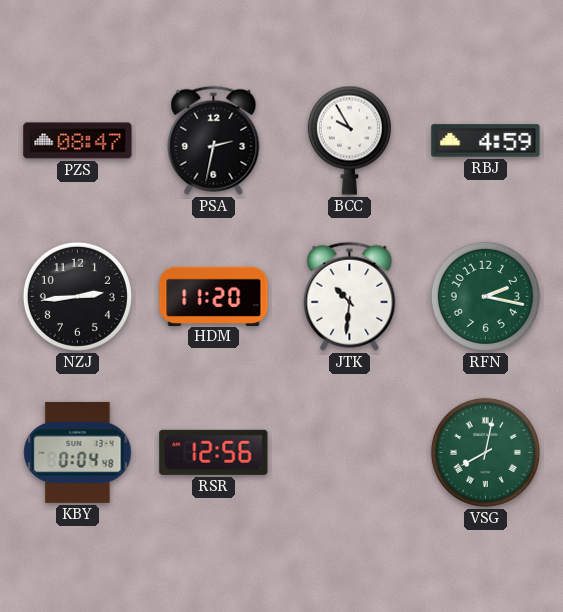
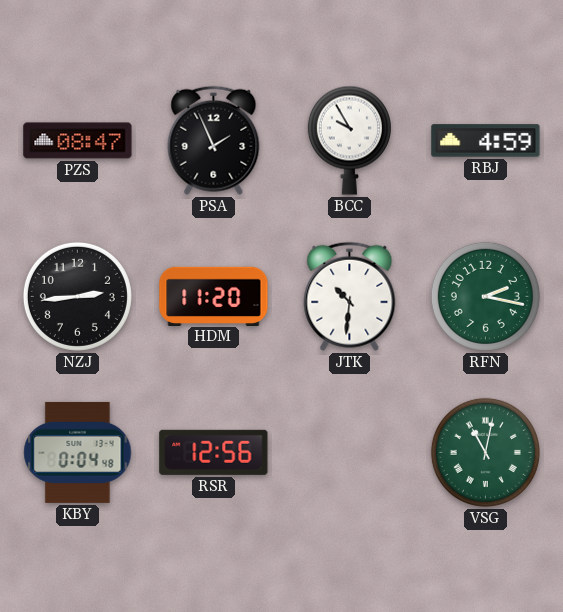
PSA: 2:32 -> 1:56
VSG: 8:02 -> 11:02
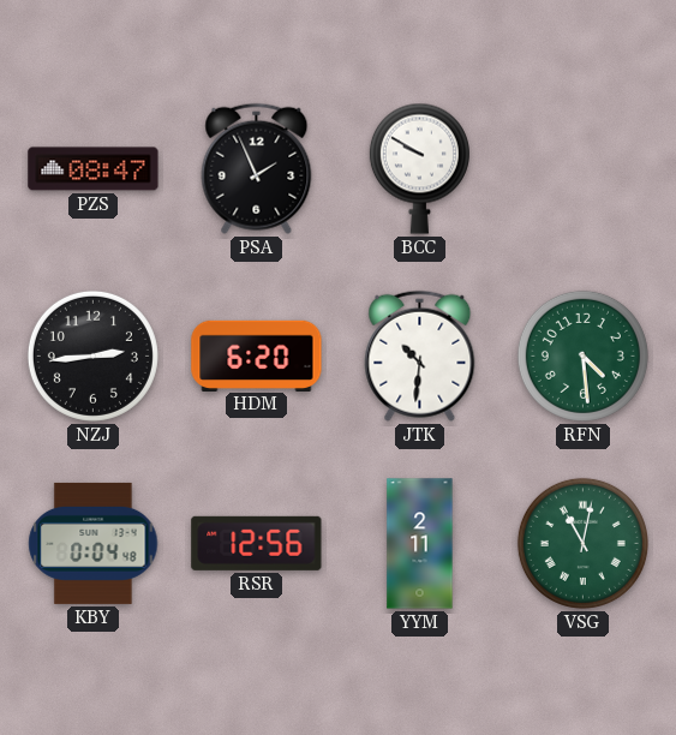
BCC: 9:55 -> 9:50
RBJ: 4:59 -> none
HDM: 11:20 -> 6:20
RFN: 2:17 -> 4:29
YYM: none -> 2:11
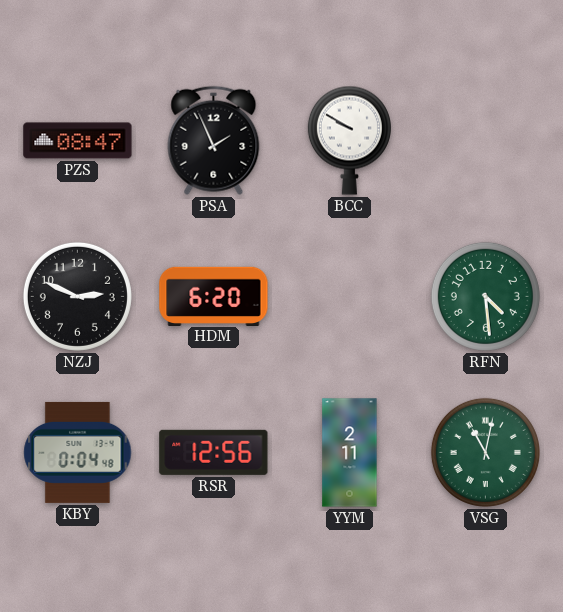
NZJ: 2:44 -> 2:49
JTK: 10:31 -> none
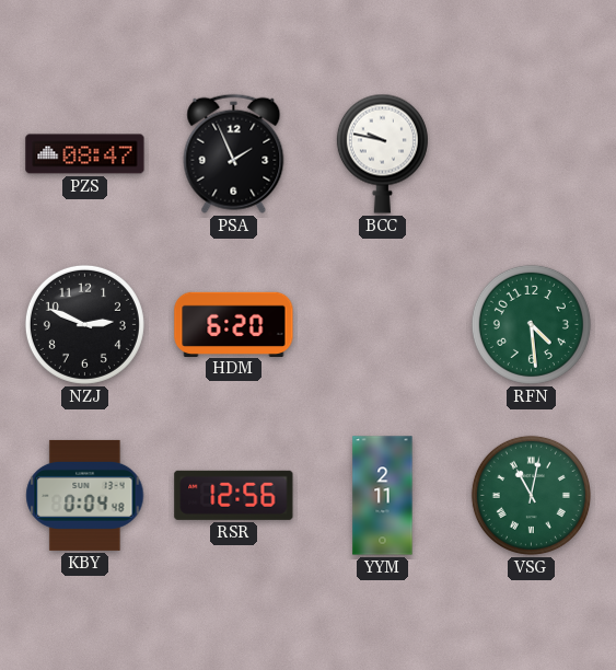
BCC: 9:50 -> 9:47
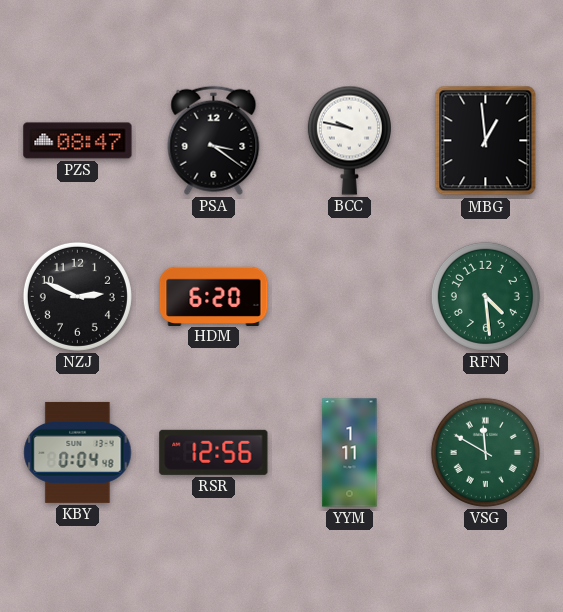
PSA: 1:56 -> 3:21
MBG: none -> 12:59
YYM: 2:11 -> 1:11
VSG: 11:02 -> 11:50
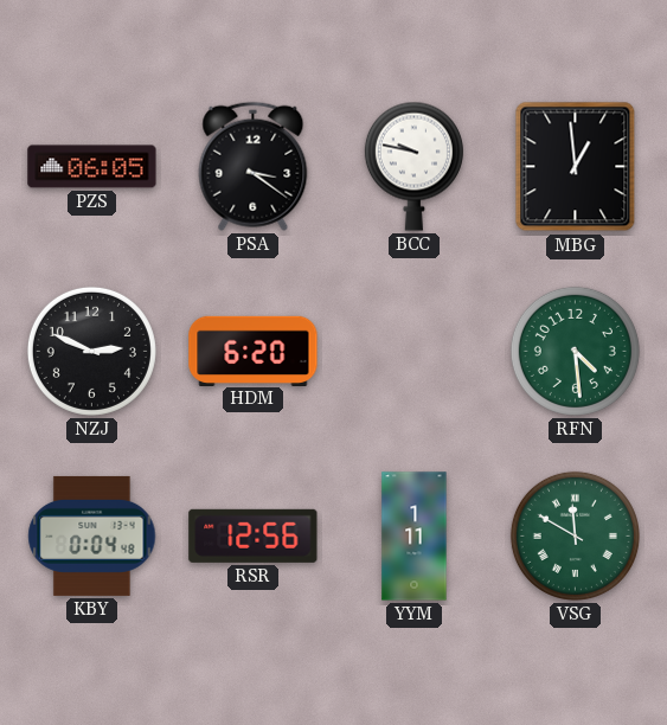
PZS: 08:47 -> 06:05
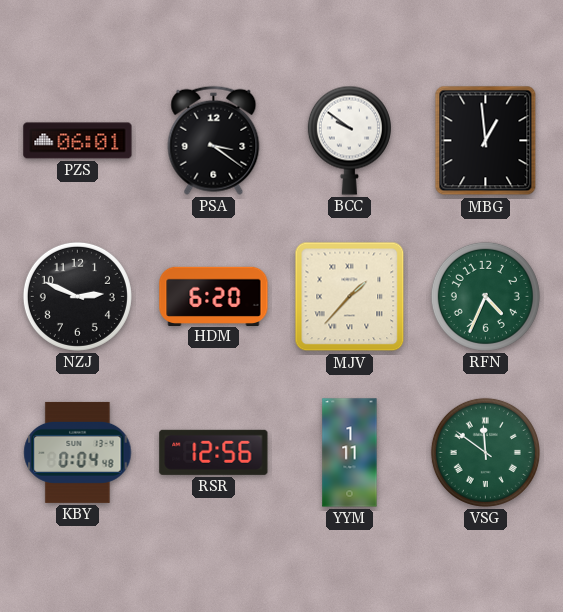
PZS: 06:05 -> 06:01
BCC: 9:47 -> 9:51
MJV: none -> 1:37
RFN: 4:29 -> 4:34
VSG: 11:50 -> 11:51
